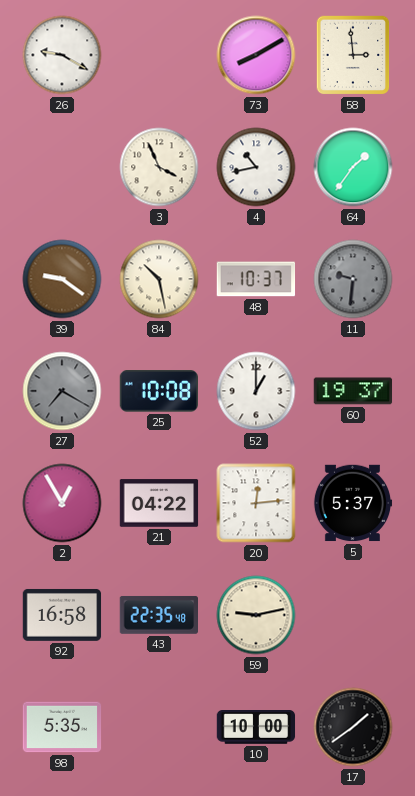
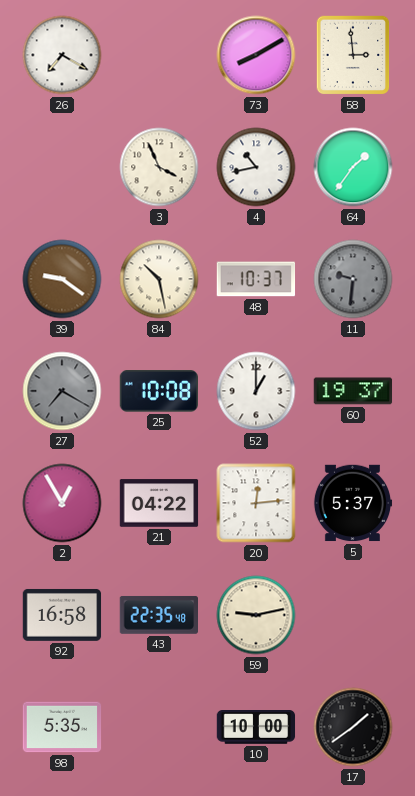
26: 9:20 -> 7:20
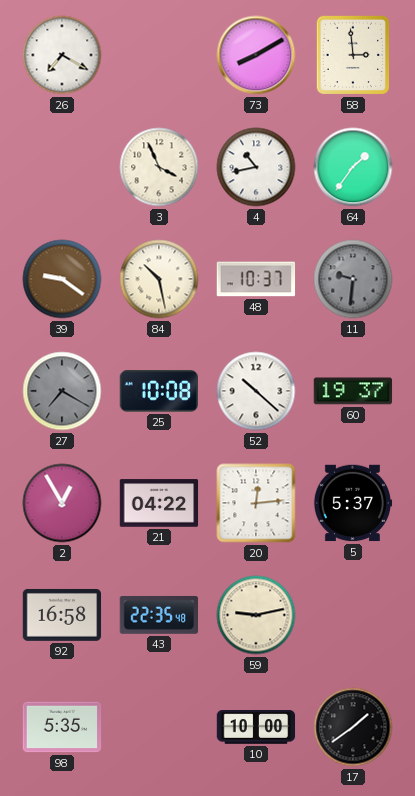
52: 1:00 -> 10:22
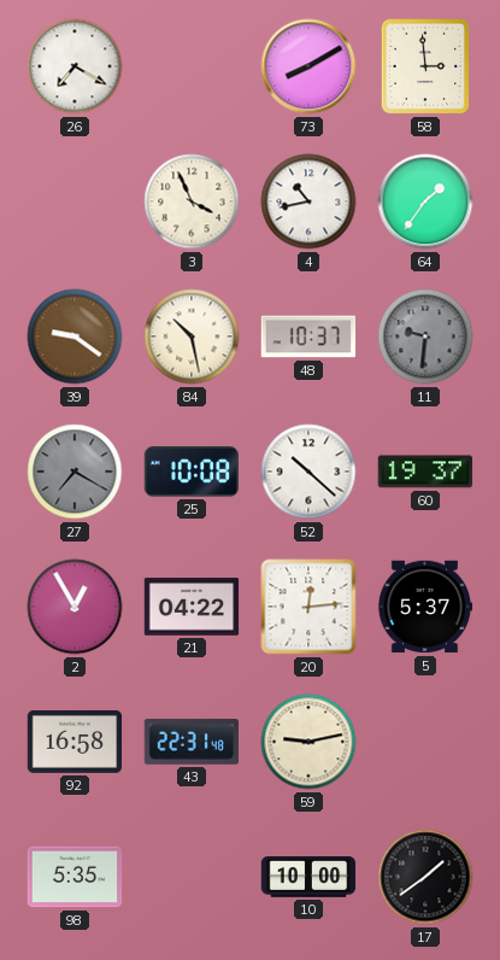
43: 22:35 -> 22:31
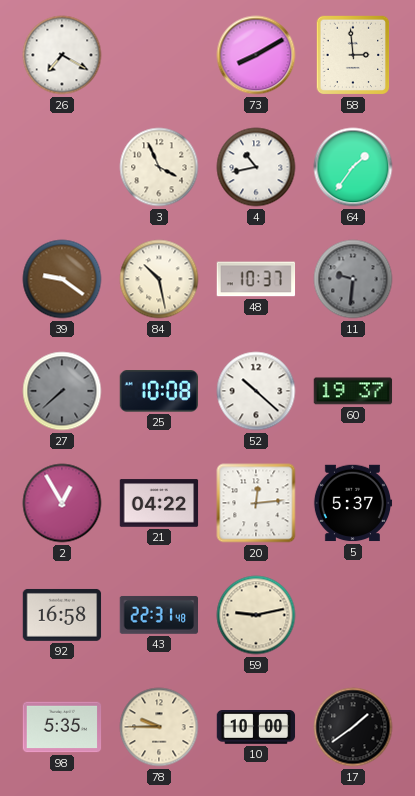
27: 7:20 -> 7:38
78: none -> 9:45
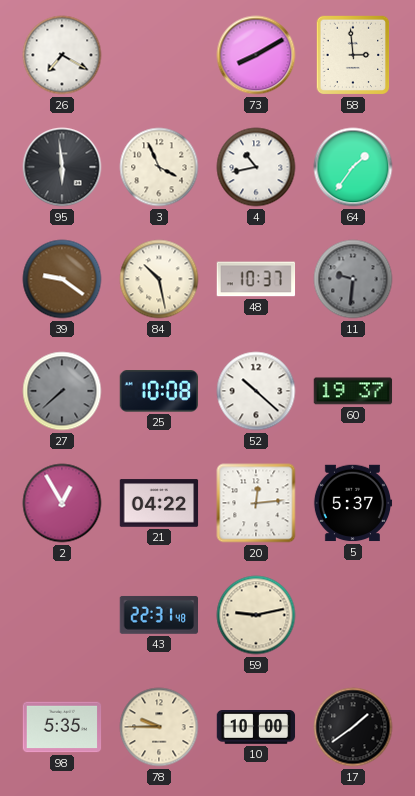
95: none -> 5:59
92: 16:58 -> none
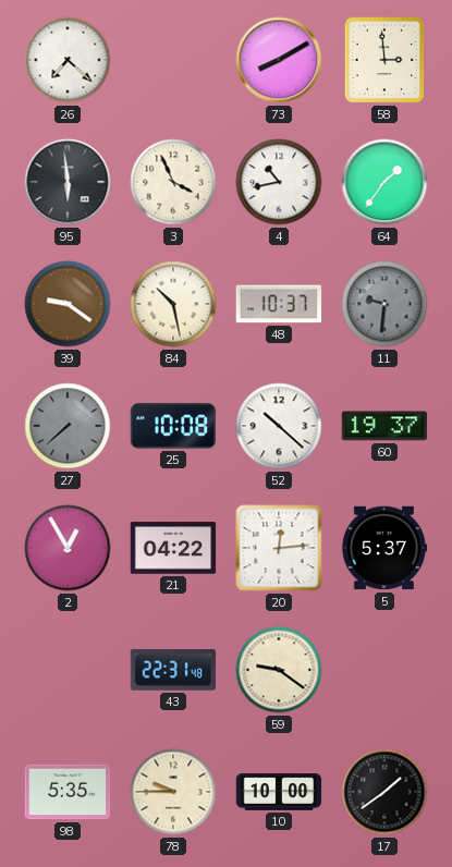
26: 7:20 -> 7:22
59: 9:13 -> 9:21
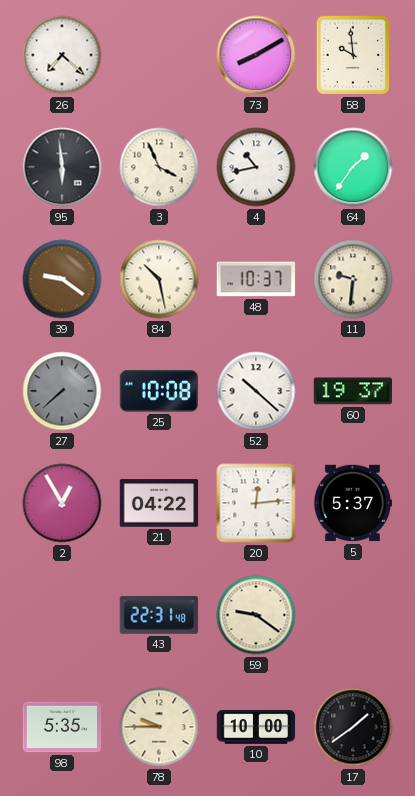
58: 2:59 -> 9:59
11 dial: grey -> cream
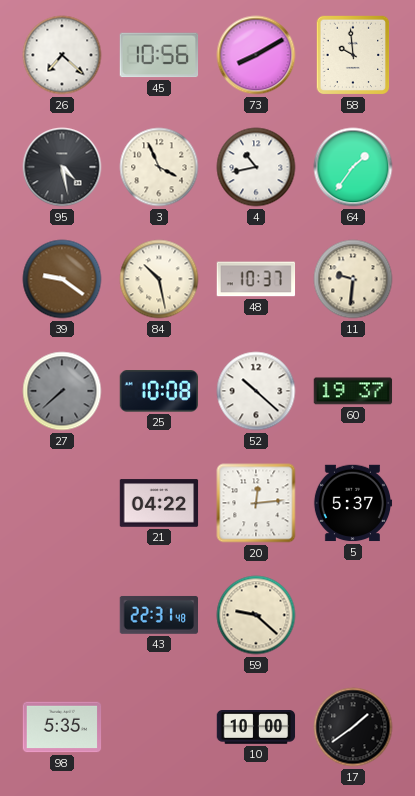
45: none -> 10:56
95: 5:59 -> 4:28
2: 12:55 -> none
59: 9:21 -> 9:22
78: 9:45 -> none
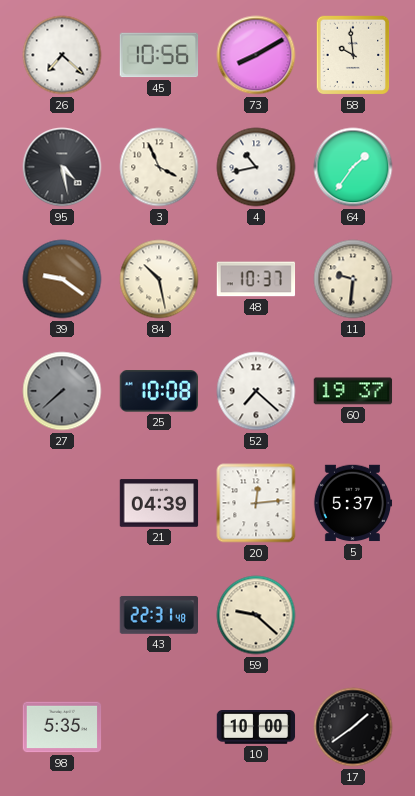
52: 10:22 -> 7:22
21: 04:22 -> 04:39
